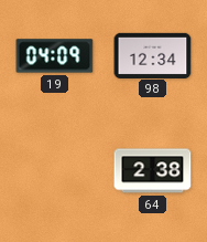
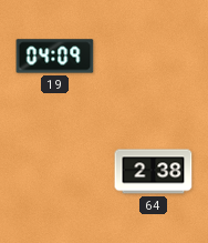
98: 12:34 -> none
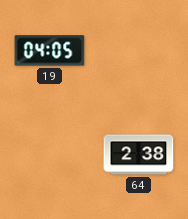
19: 04:09 -> 04:05
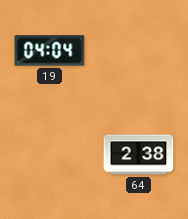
19: 04:05 -> 04:04
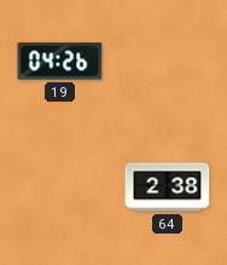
19: 04:04 -> 04:26
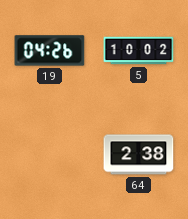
5: none -> 10:02
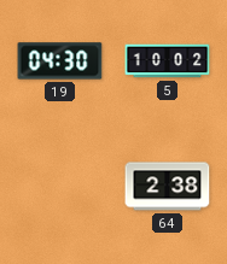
19: 04:26 -> 04:30
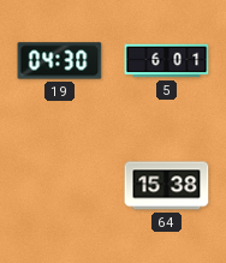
5: 10:02 -> 6:01
64: 2:38 -> 15:38
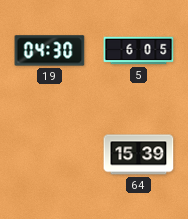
5: 6:01 -> 6:05
64: 15:38 -> 15:39
